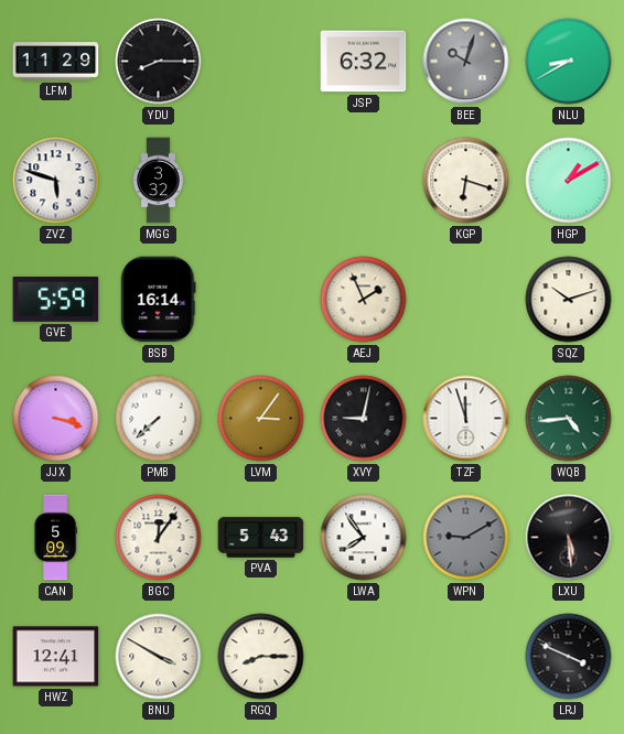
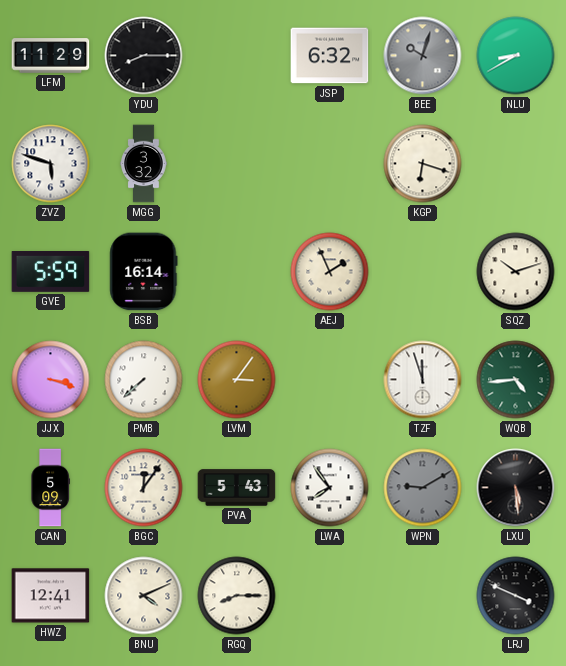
HGP: 1:10 -> none
XVY: 9:02 -> none
BNU: 3:50 -> 4:11
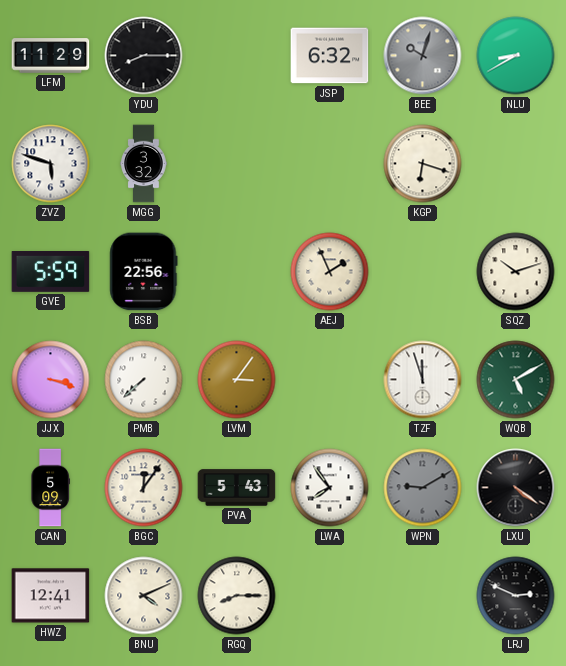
BSB: 16:14 -> 22:56
WQB: 4:44 -> 5:10
LXU: 5:29 -> 4:21
LRJ: 3:49 -> 2:49
